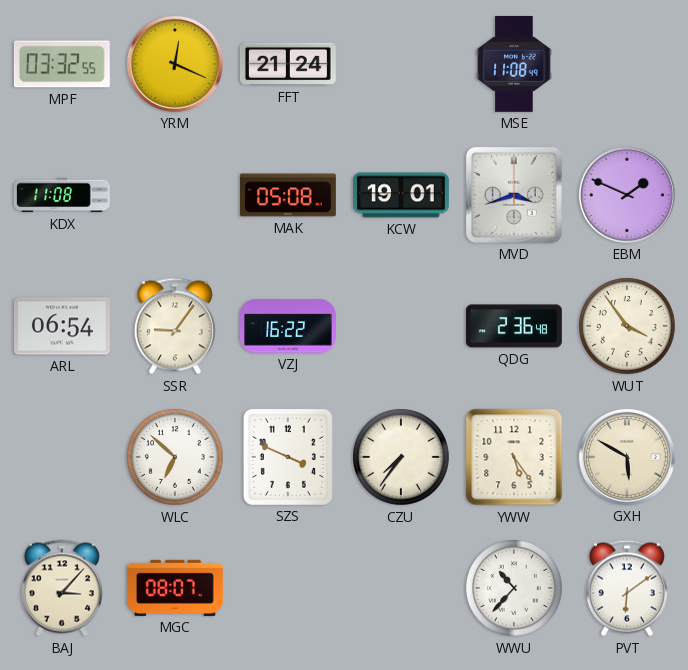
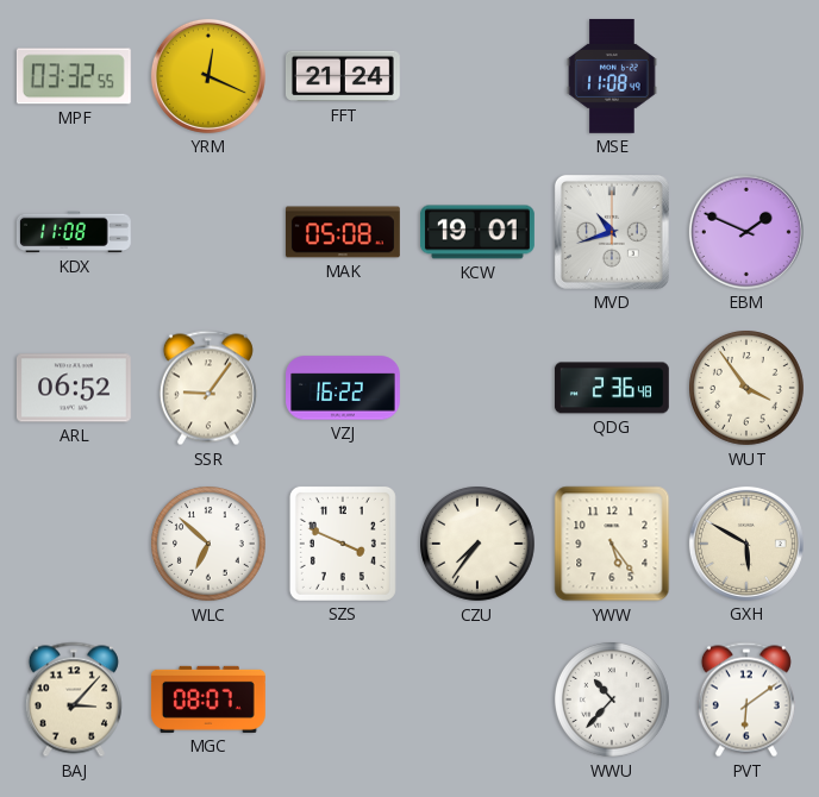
MVD: 3:42 -> 10:42
ARL: 06:54 -> 06:52
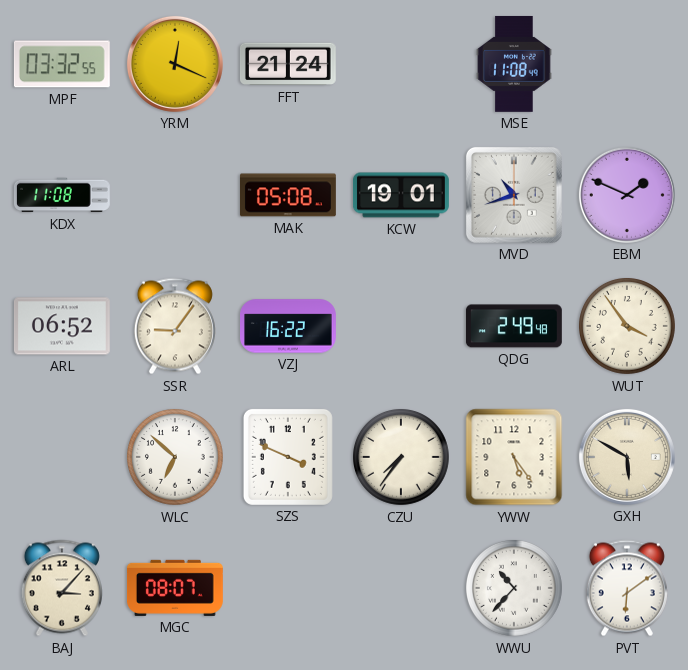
QDG: 2:36 -> 2:49
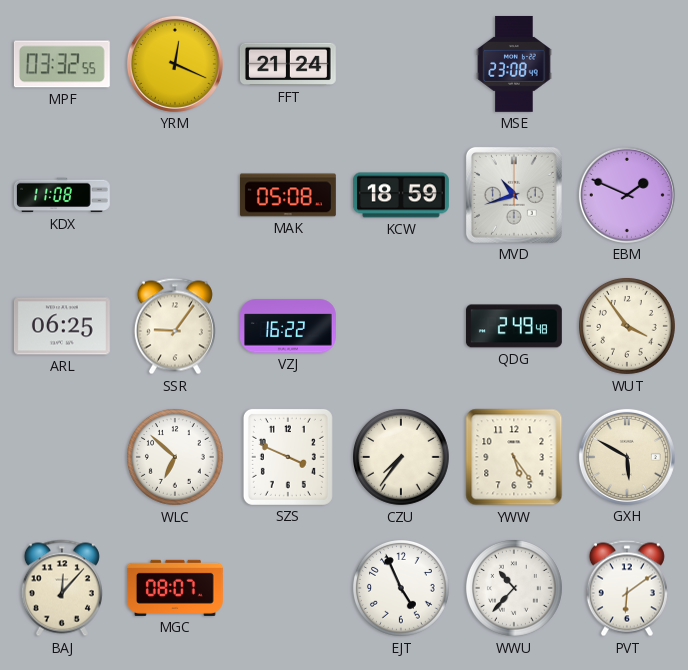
MSE: 11:08 -> 23:08
KCW: 19:01 -> 18:59
ARL: 06:52 -> 06:25
BAJ: 3:07 -> 12:07
EJT: none -> 4:56
